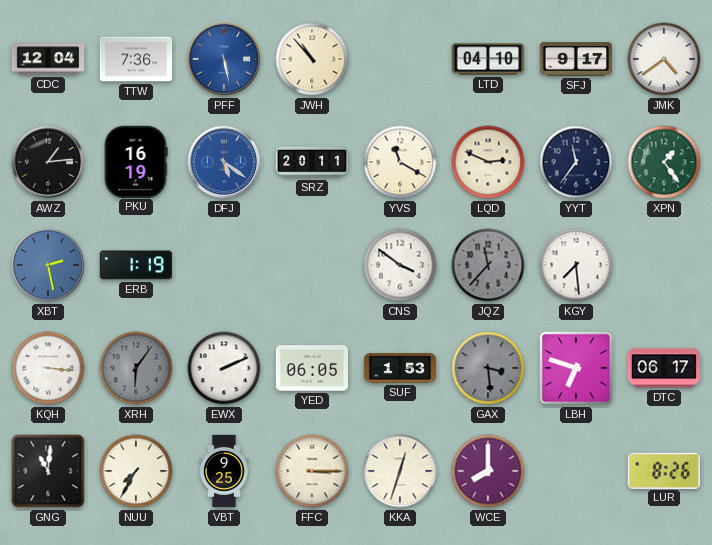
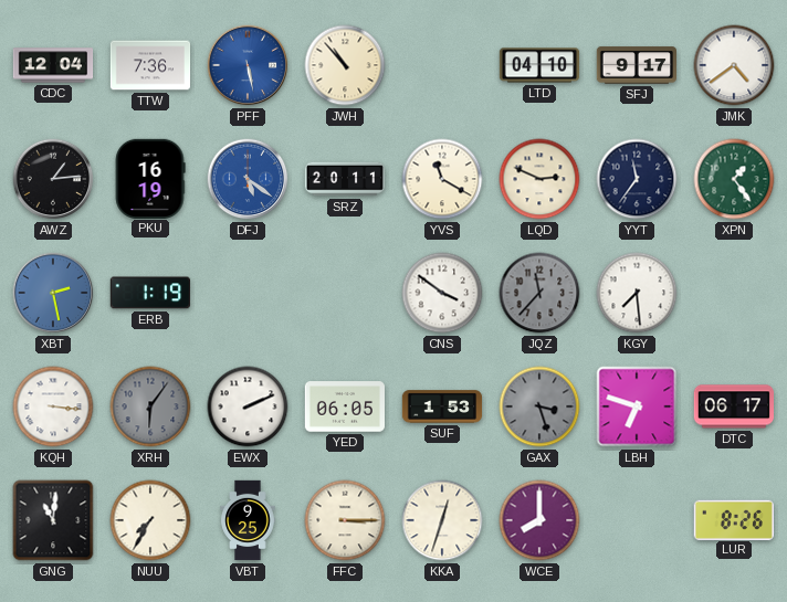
GAX: 3:29 -> 3:27
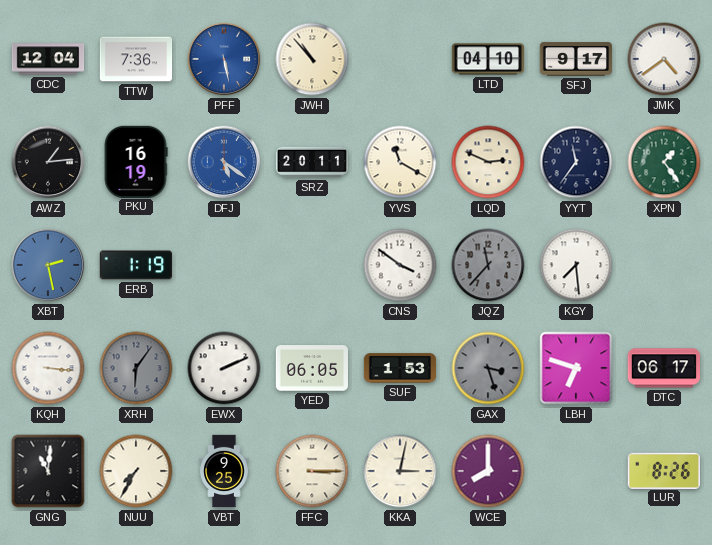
KKA: 12:33 -> 3:02
